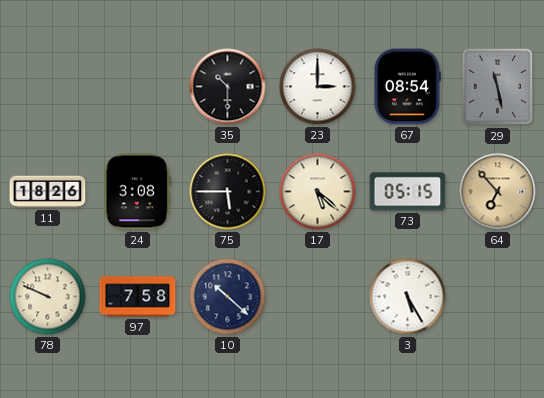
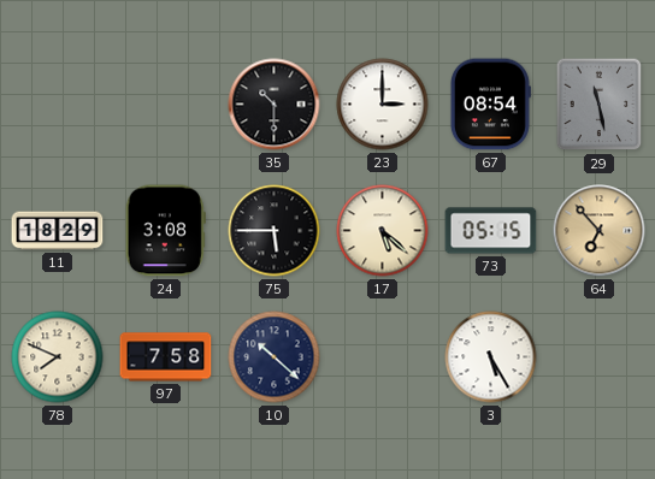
11: 18:26 -> 18:29
78: 9:49 -> 7:49
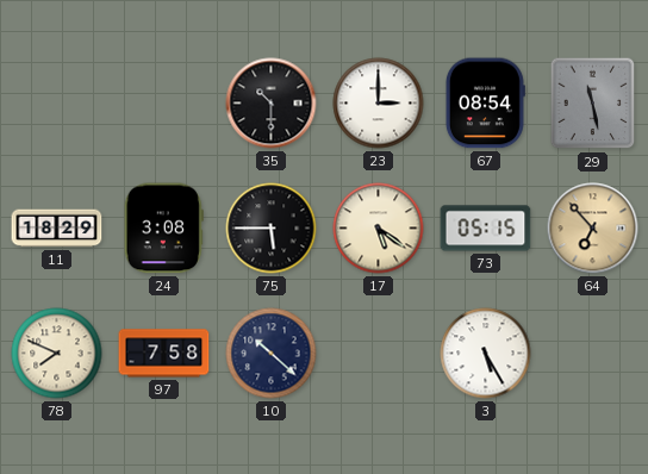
17: 5:22 -> 5:21
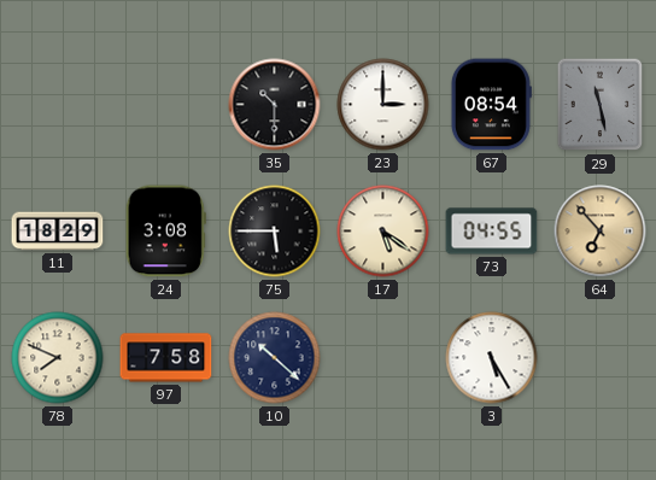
73: 05:15 -> 04:55
